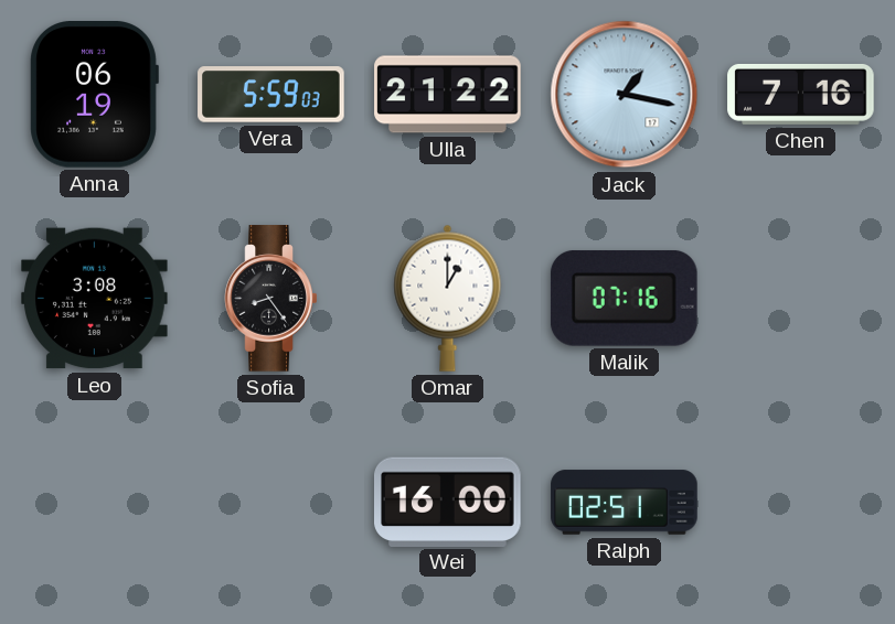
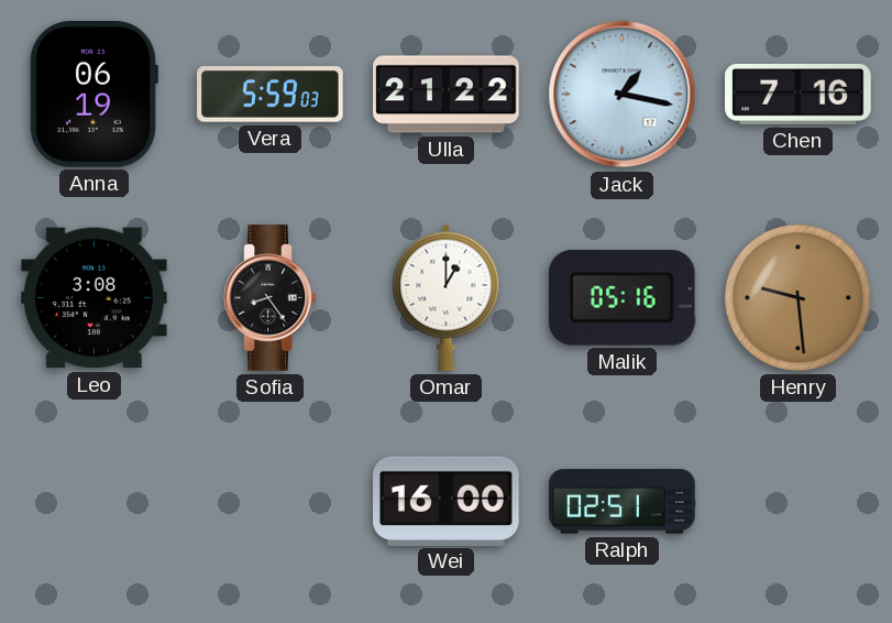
Malik: 07:16 -> 05:16
Henry: none -> 9:29
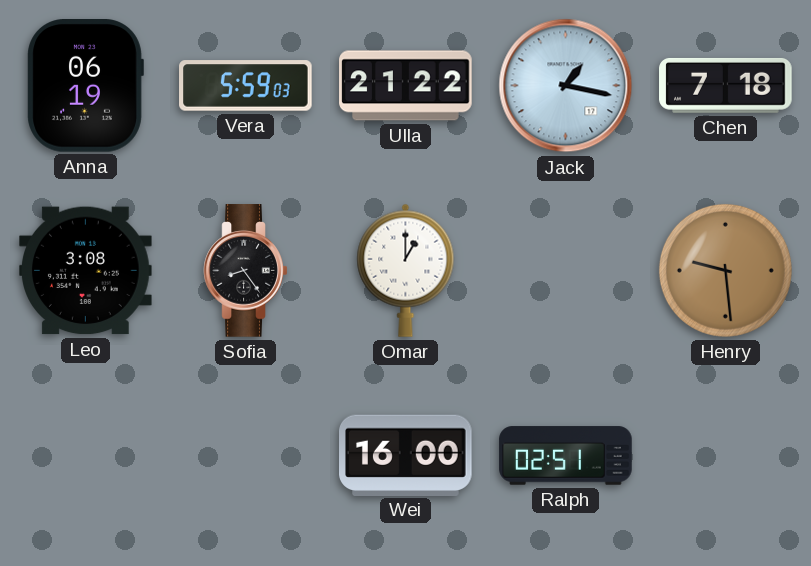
Chen: 7:16 -> 7:18
Malik: 05:16 -> none
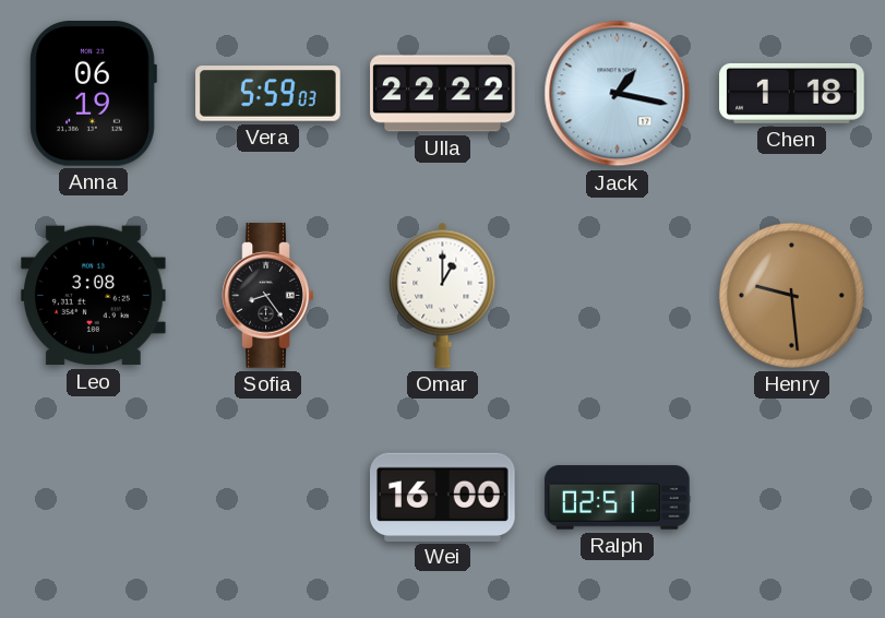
Ulla: 21:22 -> 22:22
Chen: 7:18 -> 1:18
